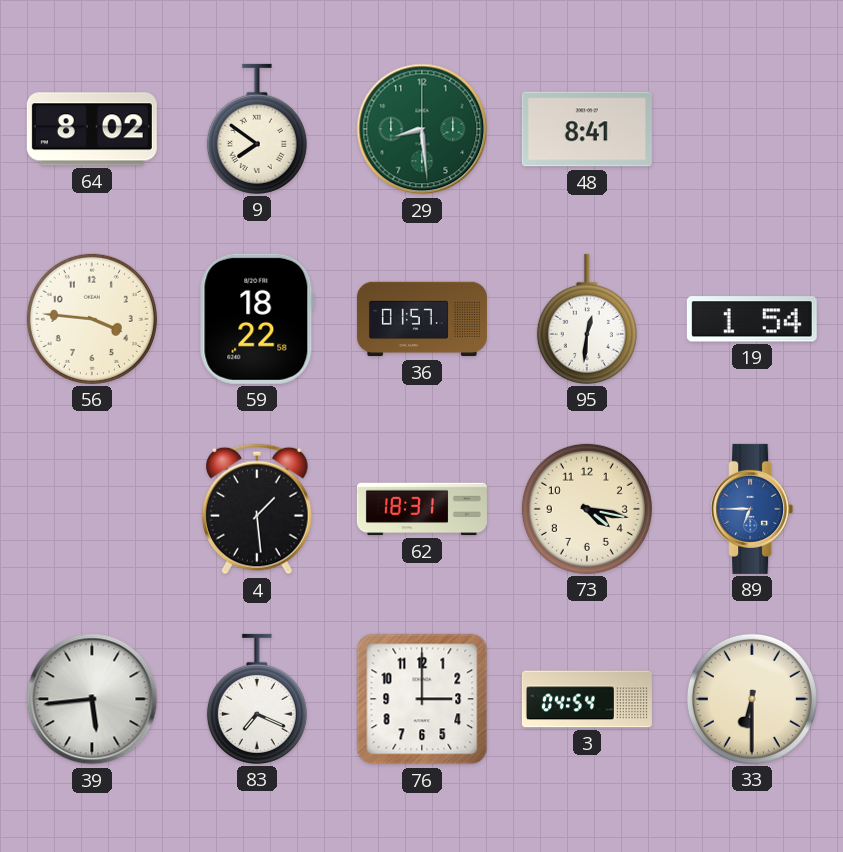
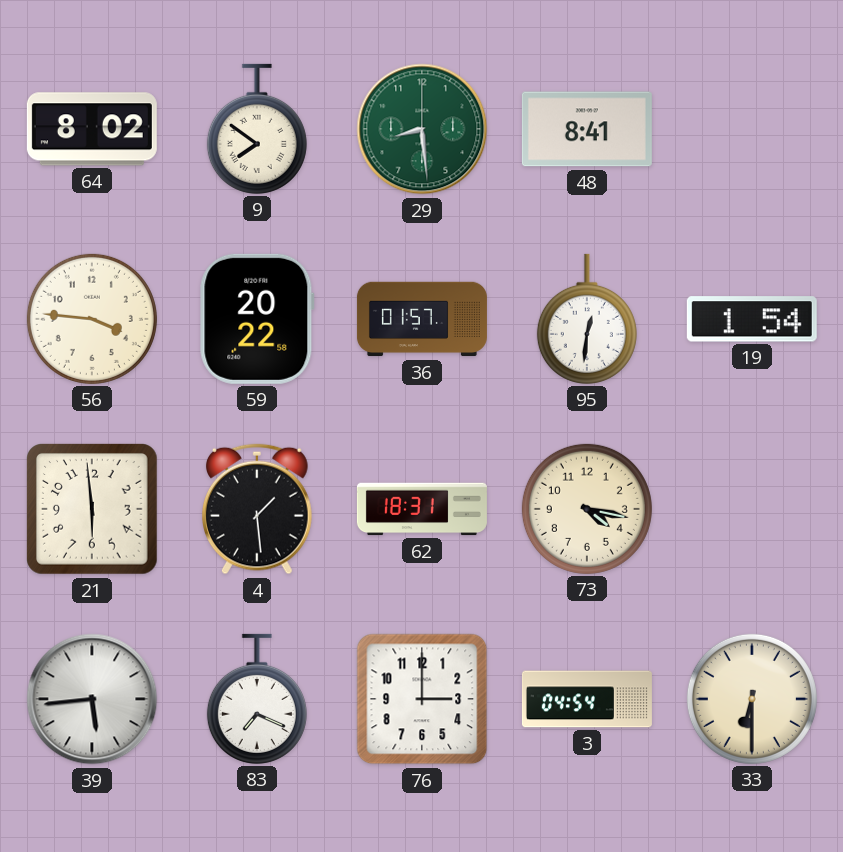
59: 18:22 -> 20:22
21: none -> 5:59
89: 6:45 -> none
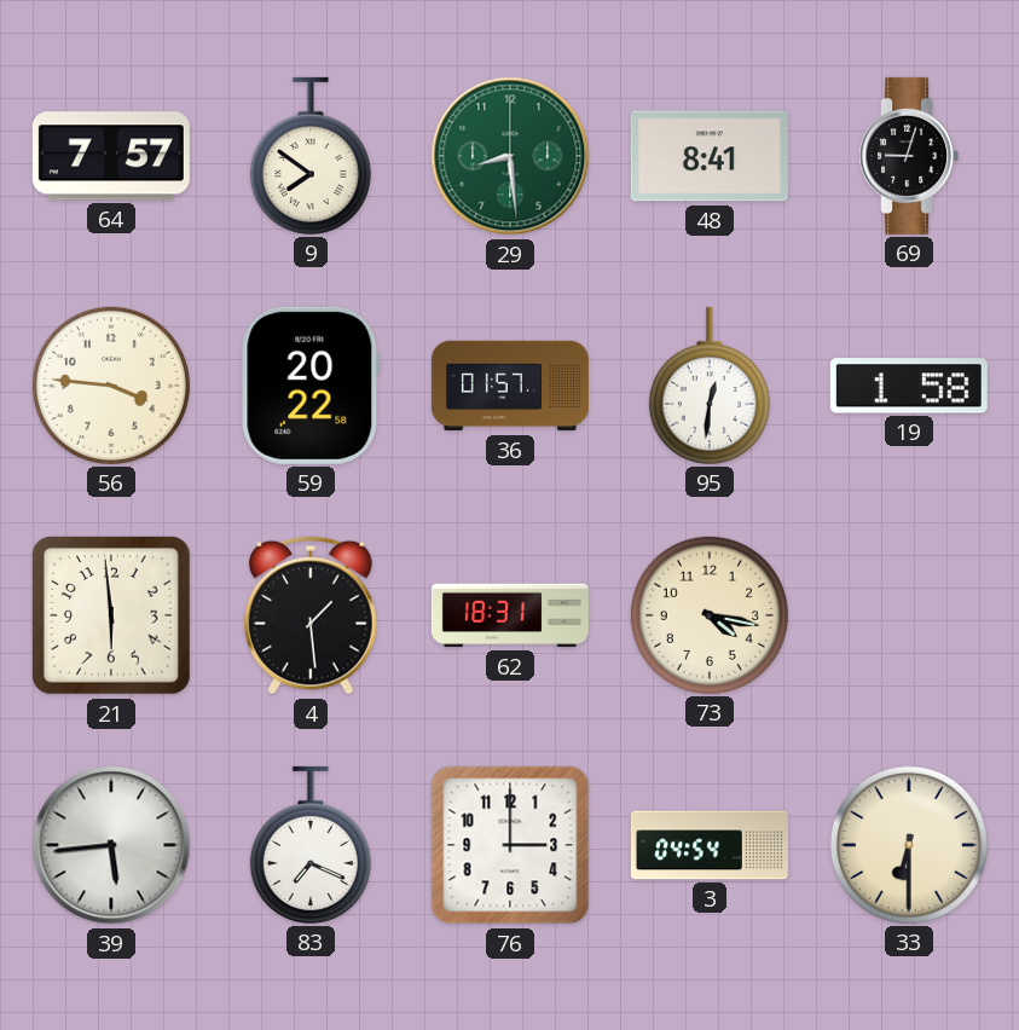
64: 8:02 -> 7:57
69: none -> 9:03
19: 1:54 -> 1:58
